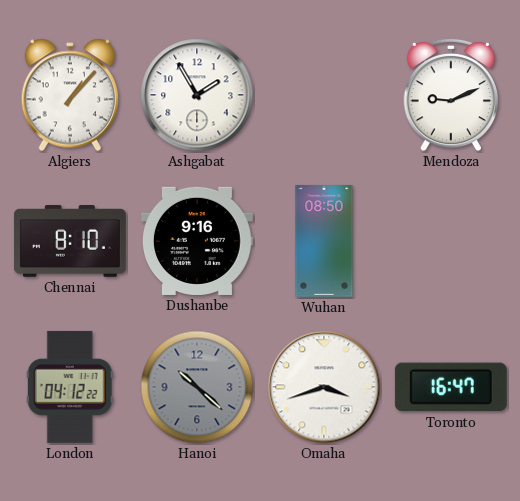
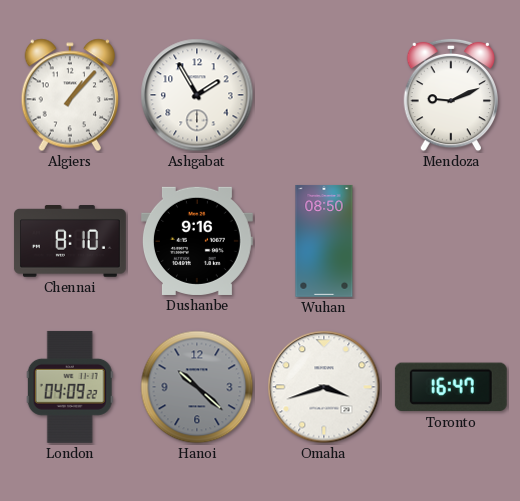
London: 04:12 -> 04:09
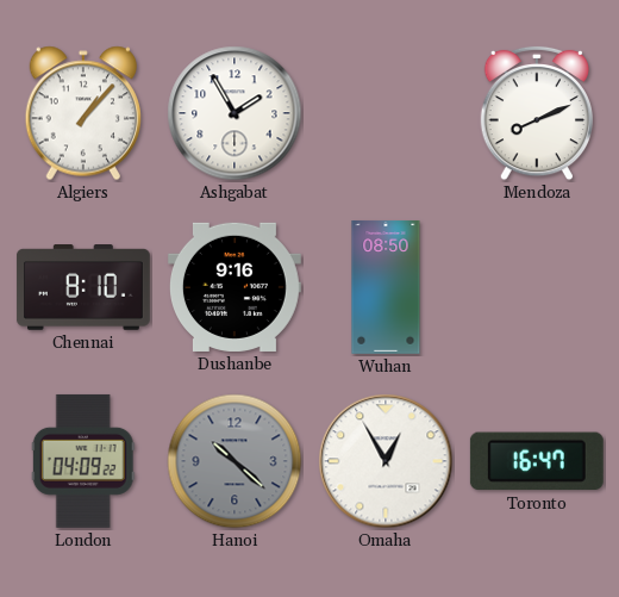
Mendoza: 9:11 -> 8:11
Omaha: 3:42 -> 12:55
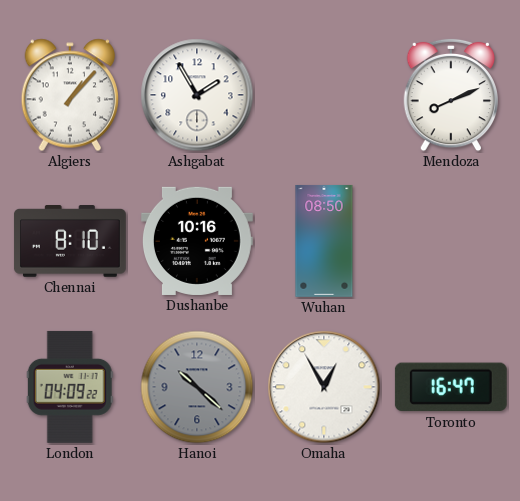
Dushanbe: 9:16 -> 10:16
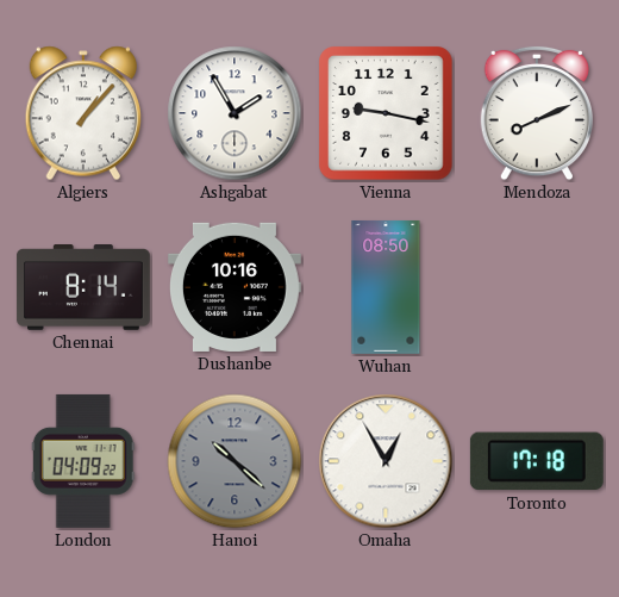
Vienna: none -> 9:17
Chennai: 8:10 -> 8:14
Toronto: 16:47 -> 17:18
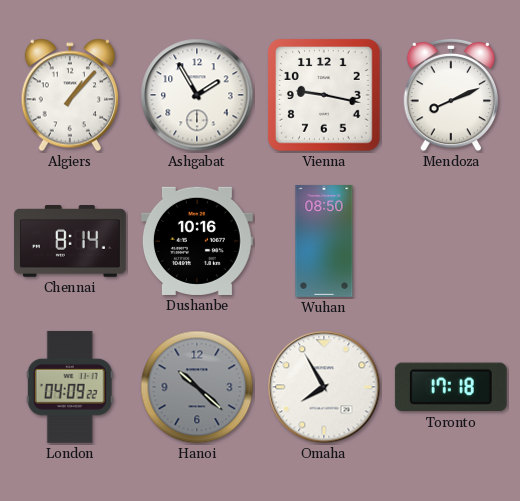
Omaha: 12:55 -> 7:55
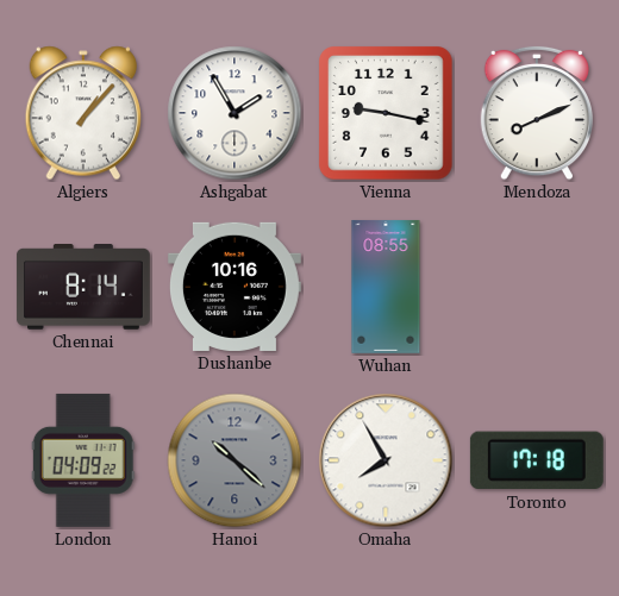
Wuhan: 08:50 -> 08:55
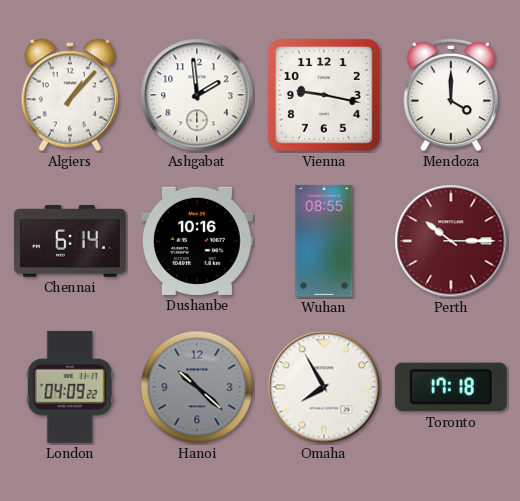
Ashgabat: 1:55 -> 1:59
Mendoza: 8:11 -> 4:00
Chennai: 8:14 -> 6:14
Perth: none -> 10:15
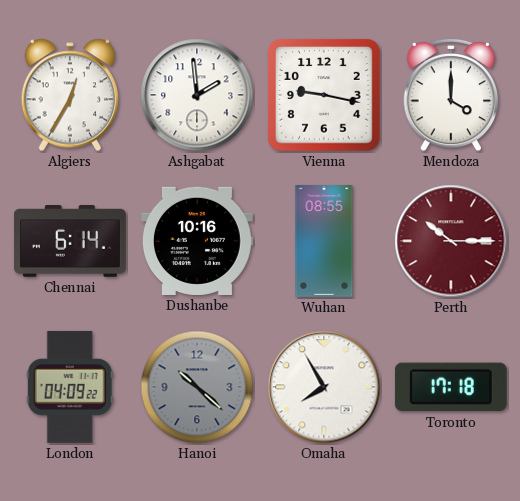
Algiers: 1:07 -> 12:35
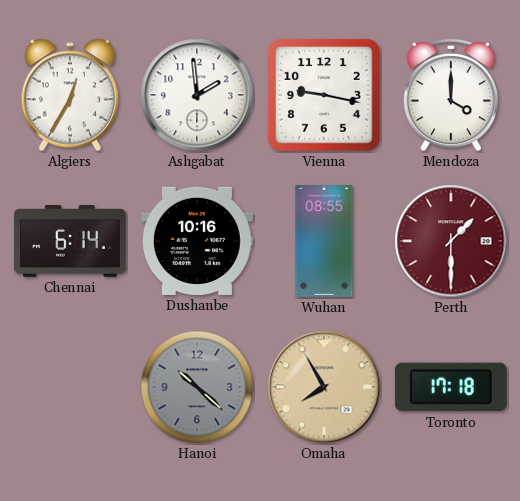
Perth: 10:15 -> 1:30
London: 04:09 -> none
Omaha dial: white -> champagne
